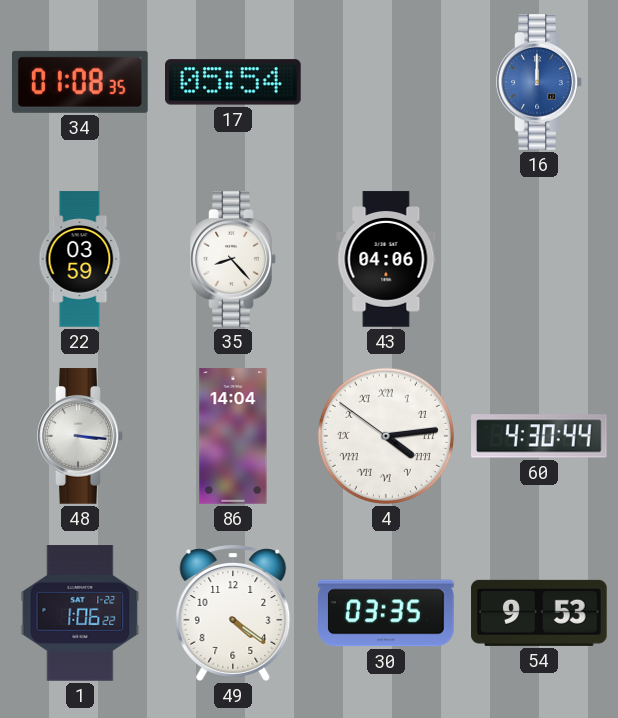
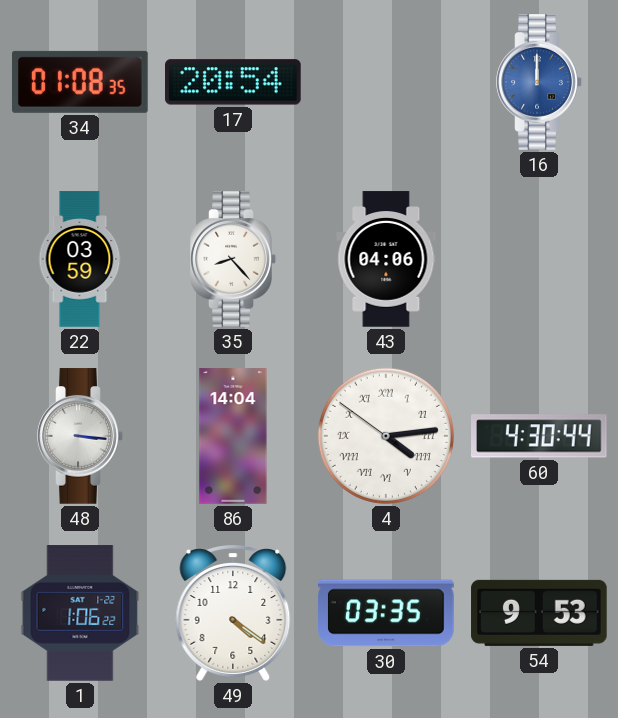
17: 05:54 -> 20:54
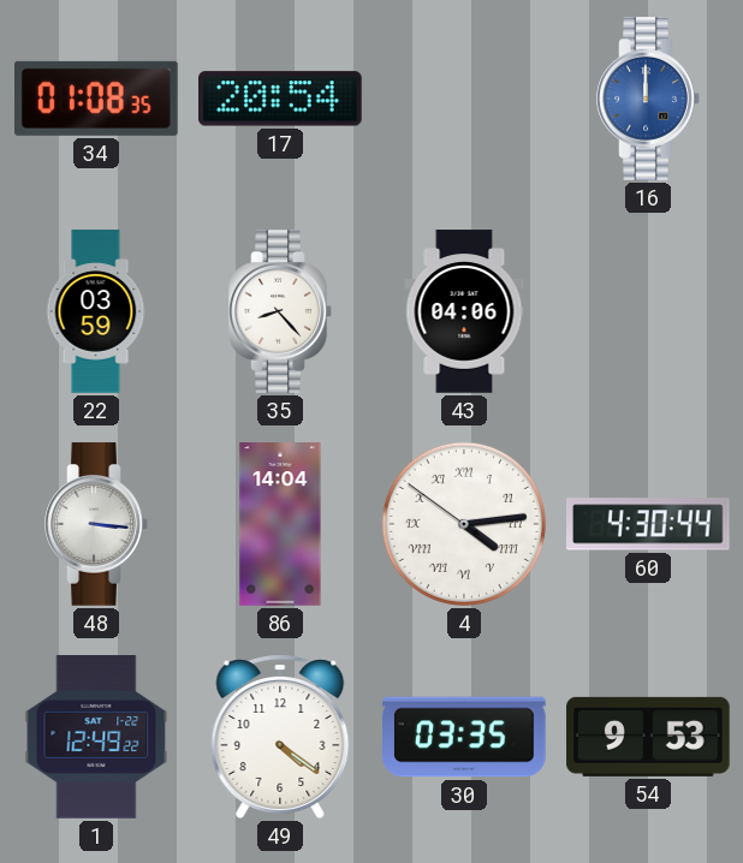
1: 1:06 -> 12:49
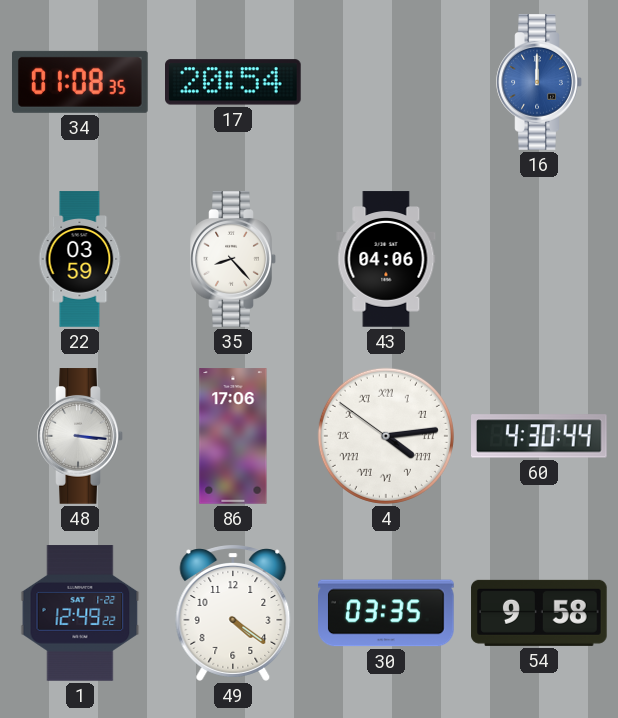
86: 14:04 -> 17:06
54: 9:53 -> 9:58
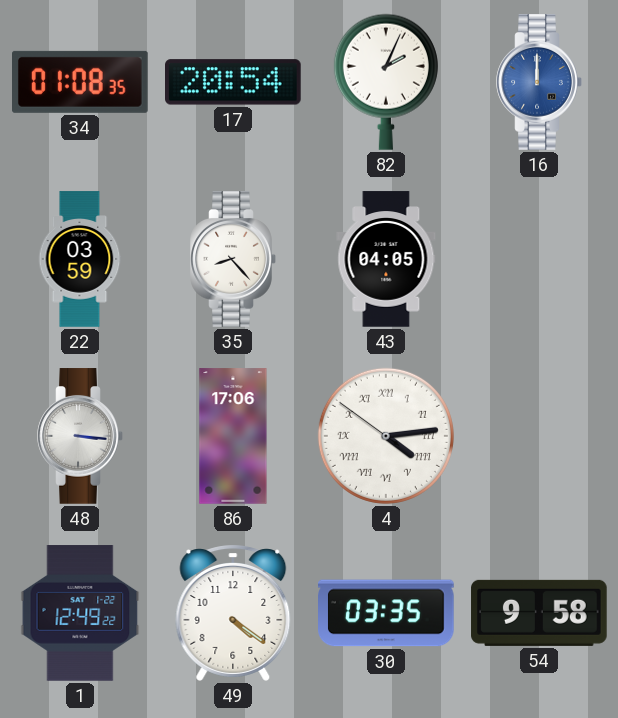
82: none -> 2:04
43: 04:06 -> 04:05
60: 4:30 -> none
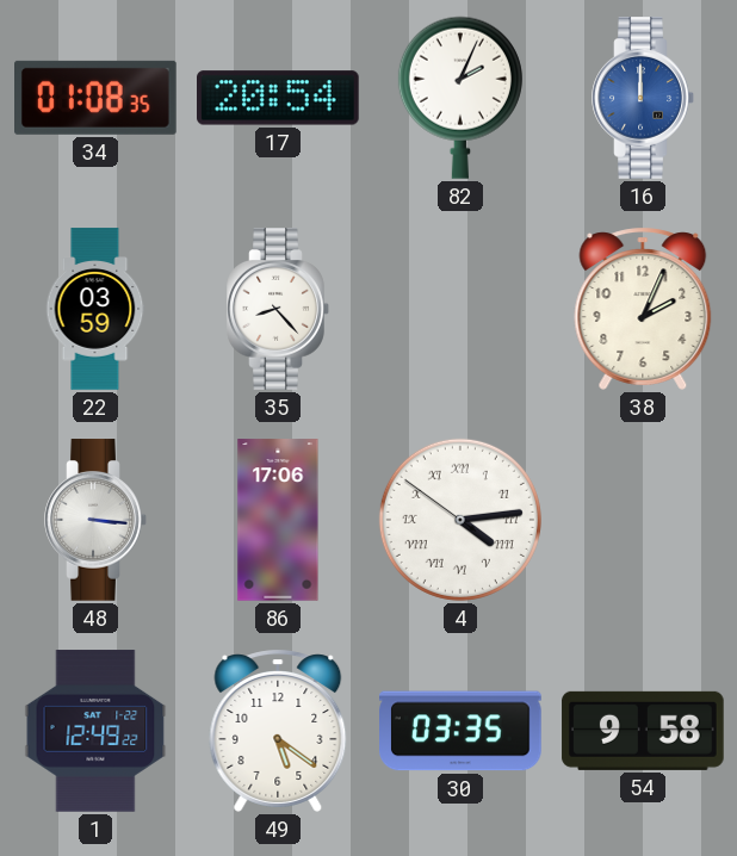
43: 04:05 -> none
38: none -> 2:04
49: 4:21 -> 5:21
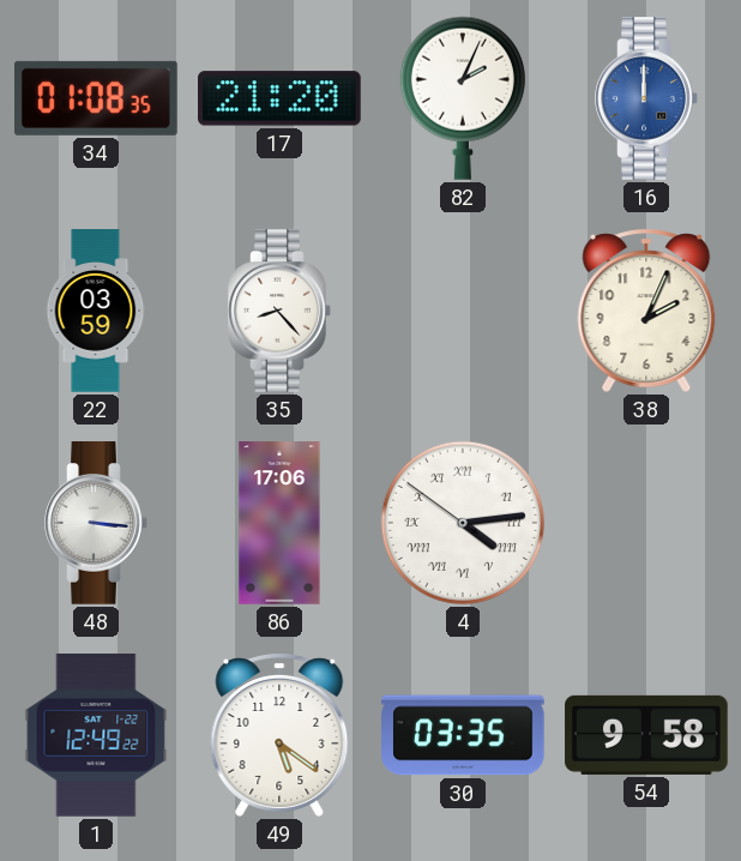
17: 20:54 -> 21:20
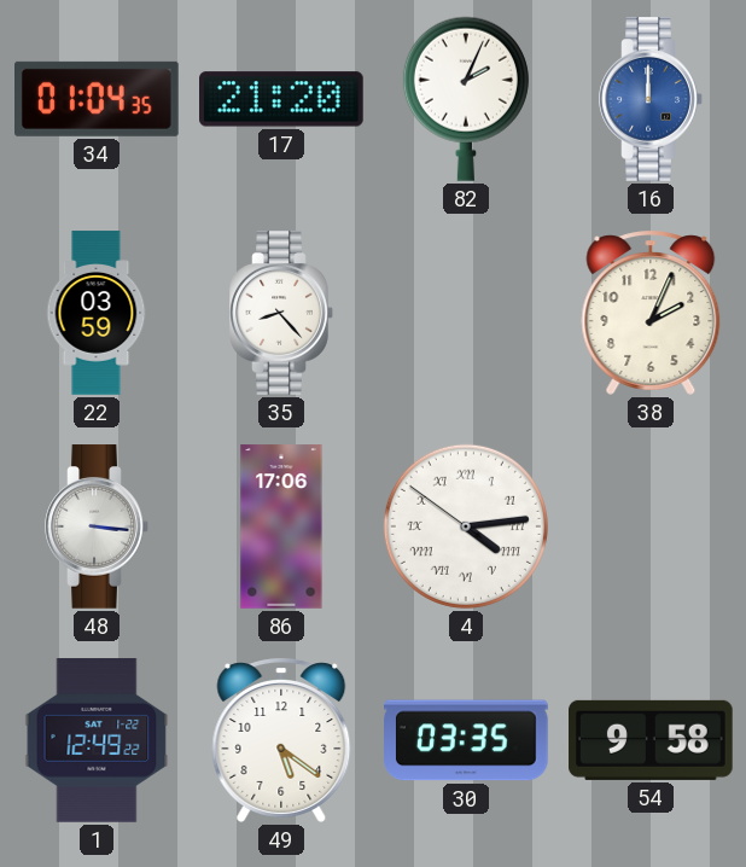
34: 01:08 -> 01:04
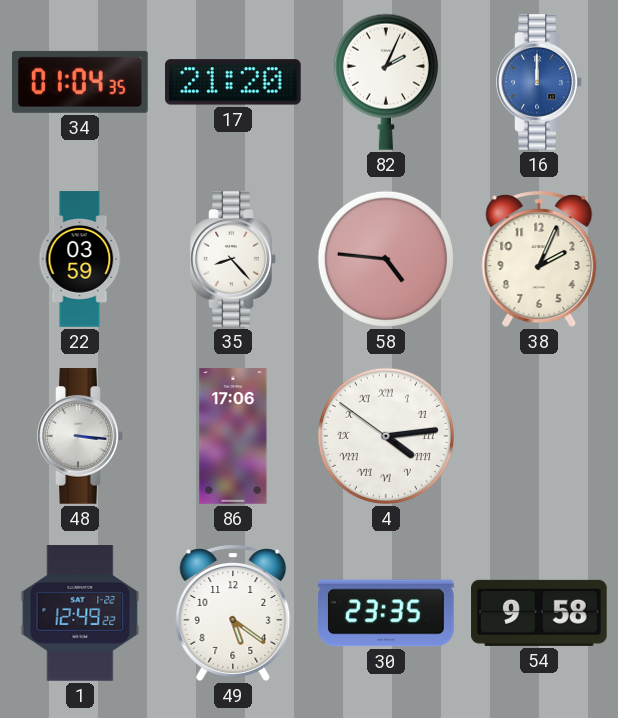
58: none -> 4:46
30: 03:35 -> 23:35
